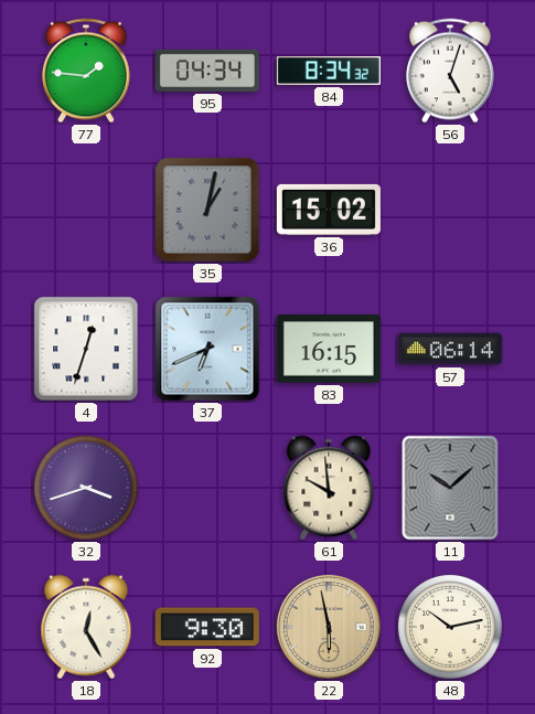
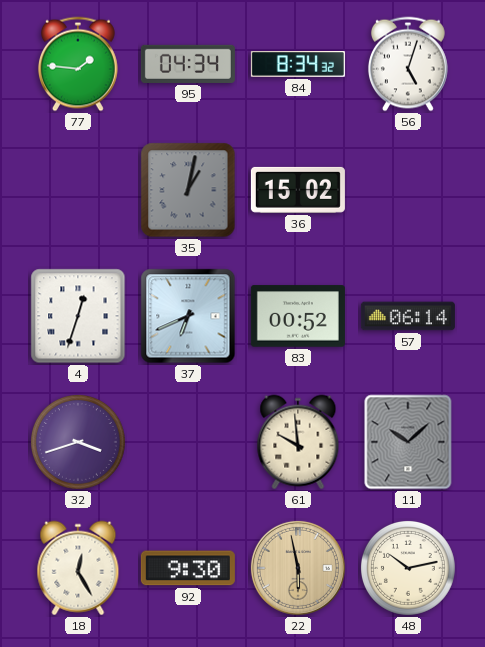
83: 16:15 -> 00:52
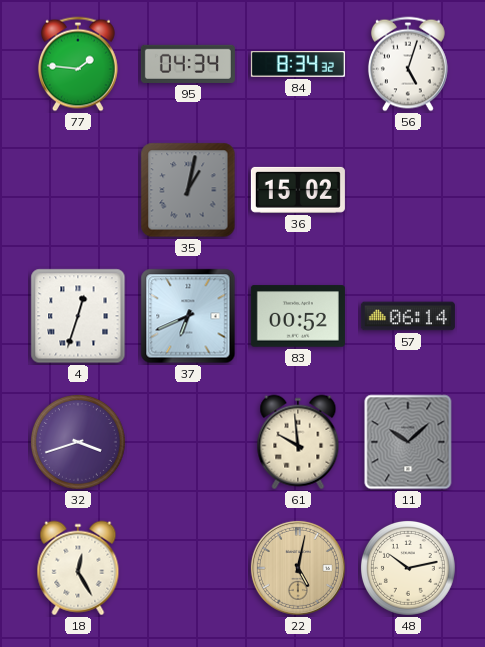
92: 9:30 -> none
22: 5:58 -> 5:02
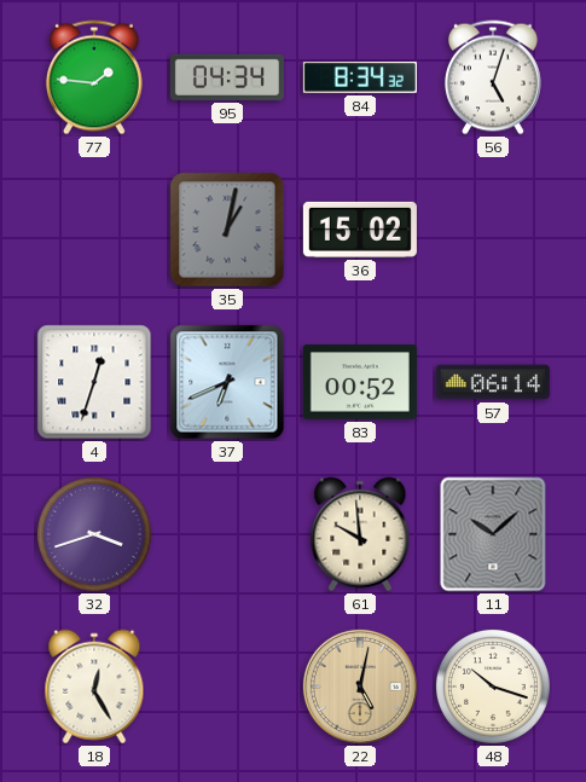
48: 10:13 -> 10:18
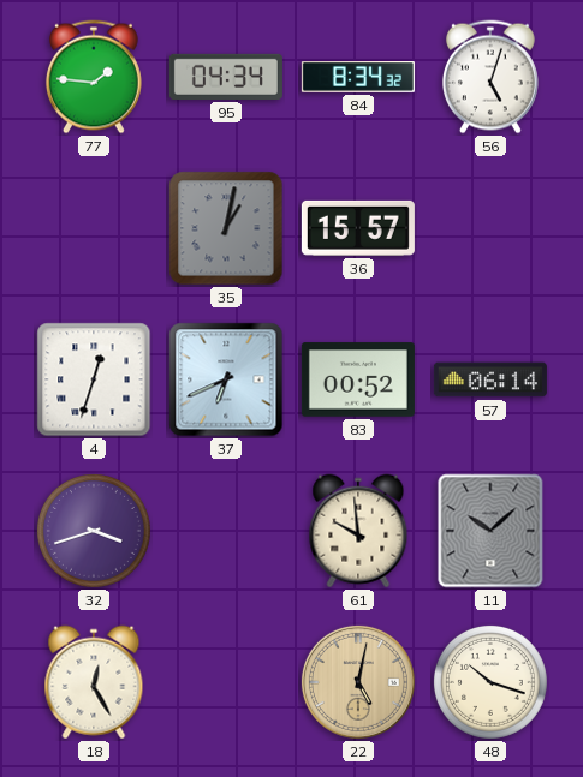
36: 15:02 -> 15:57
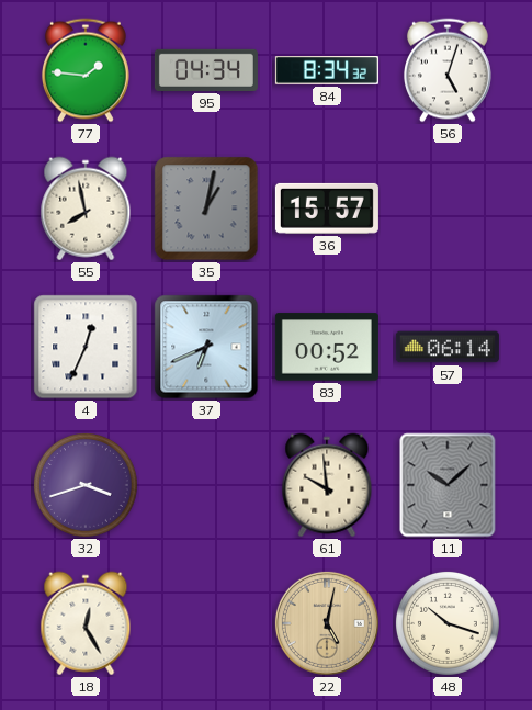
55: none -> 7:58
4: 12:33 -> 12:34
